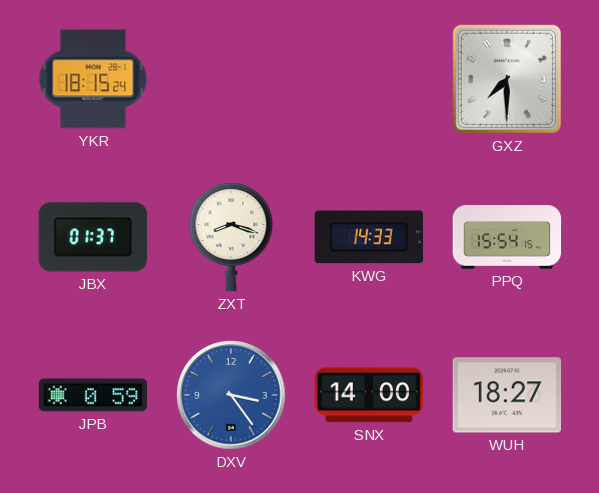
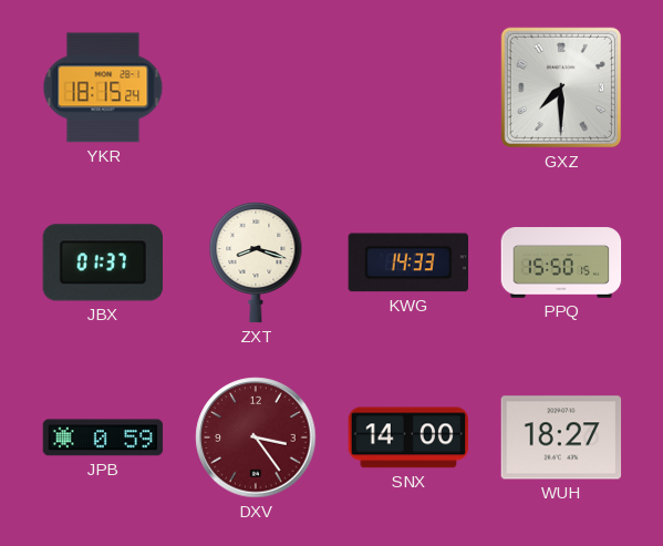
PPQ: 15:54 -> 15:50
DXV dial: blue -> burgundy
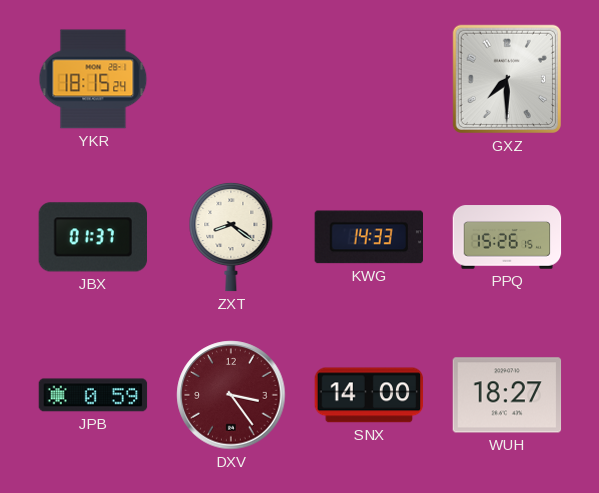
ZXT: 8:18 -> 8:21
PPQ: 15:50 -> 15:26
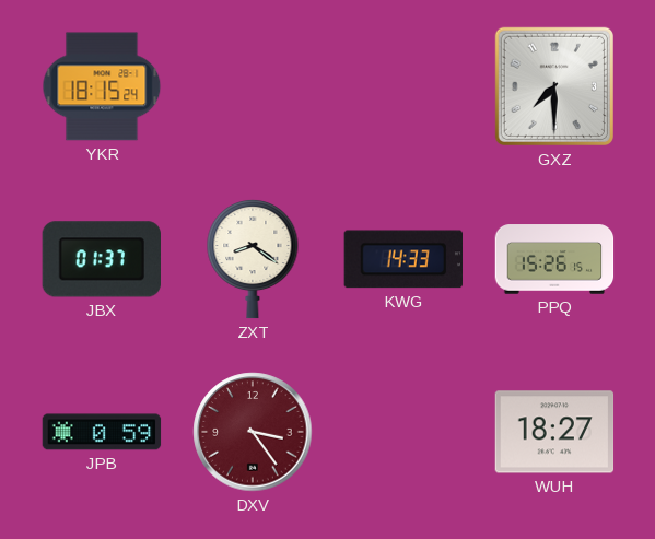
SNX: 14:00 -> none
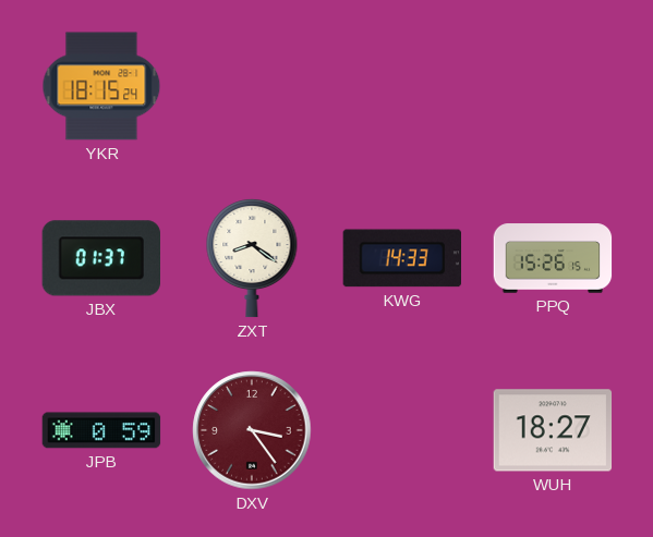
GXZ: 7:30 -> none
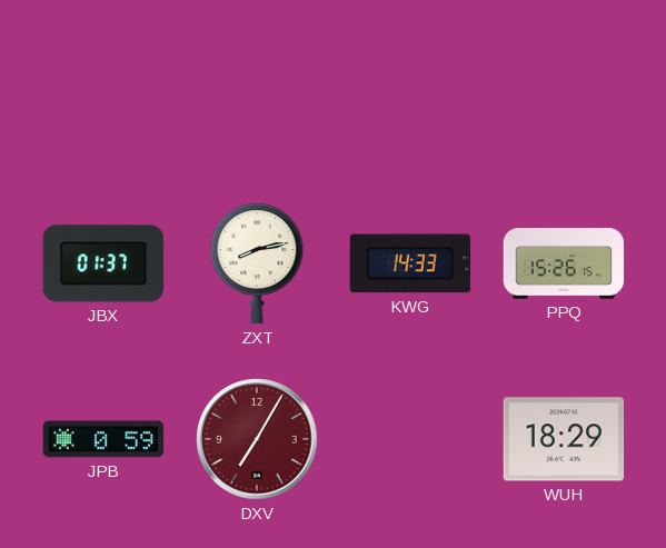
YKR: 18:15 -> none
ZXT: 8:21 -> 8:13
DXV: 3:24 -> 7:05
WUH: 18:27 -> 18:29
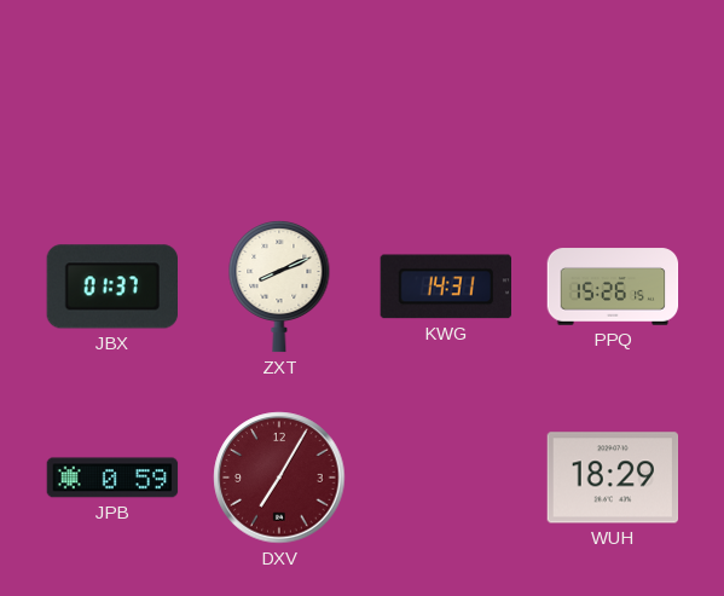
ZXT: 8:13 -> 8:11
KWG: 14:33 -> 14:31
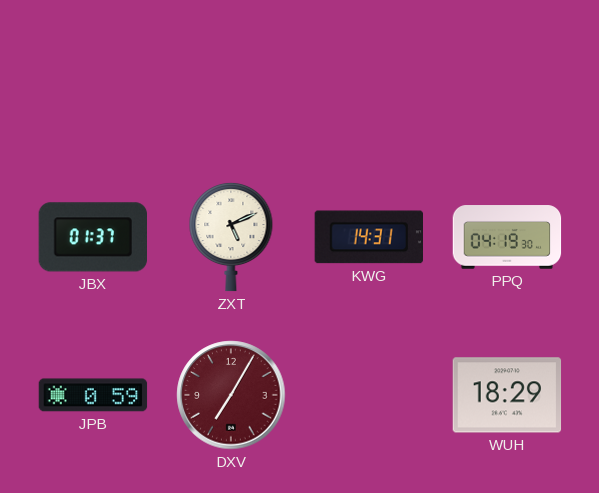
ZXT: 8:11 -> 5:11
PPQ: 15:26 -> 04:19
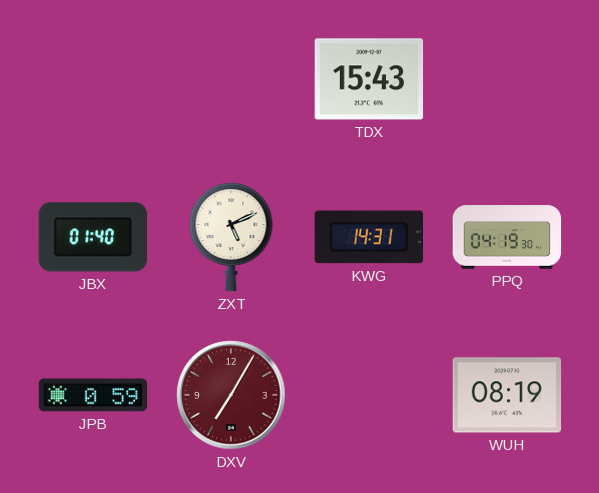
TDX: none -> 15:43
JBX: 01:37 -> 01:40
WUH: 18:29 -> 08:19
